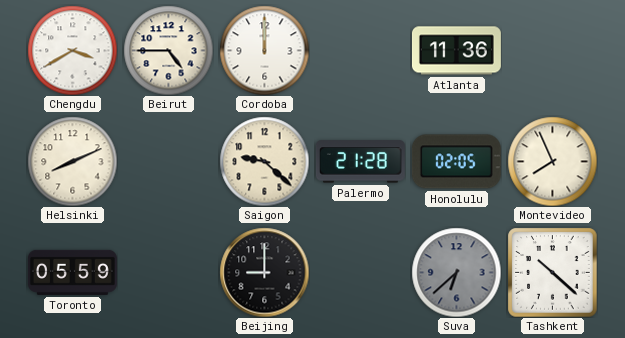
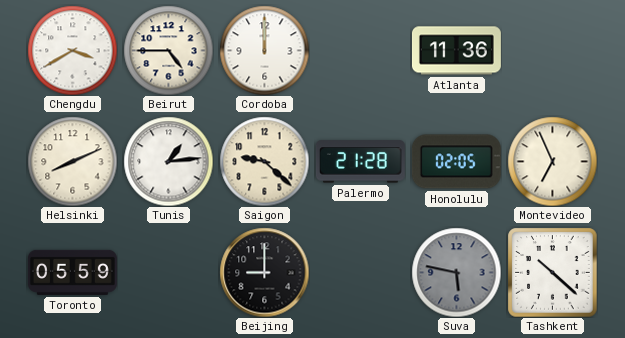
Tunis: none -> 1:14
Montevideo: 7:56 -> 6:56
Suva: 6:38 -> 5:47
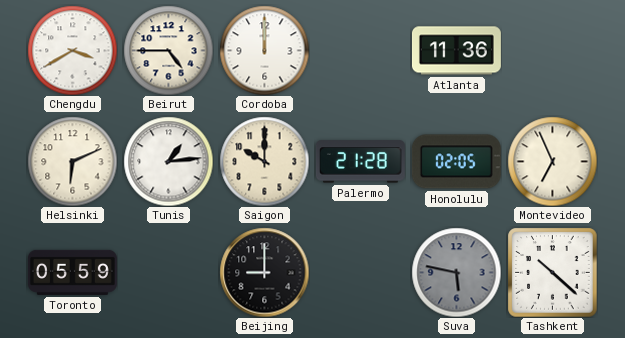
Helsinki: 8:11 -> 6:11
Saigon: 9:22 -> 10:00
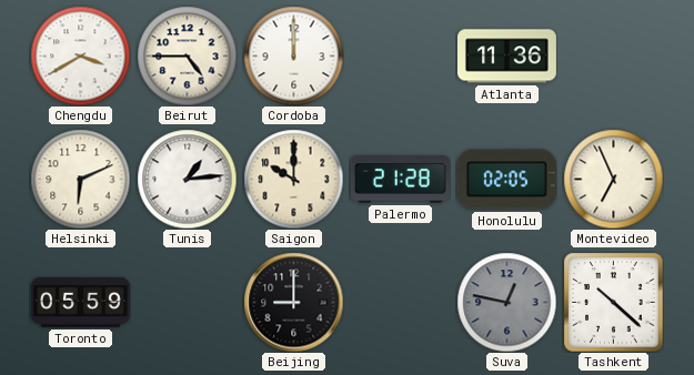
Suva: 5:47 -> 12:47
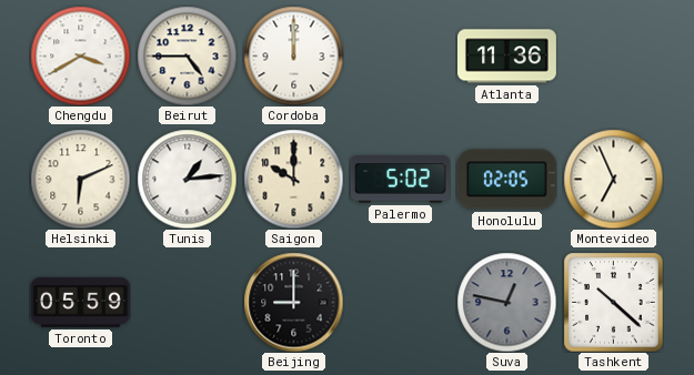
Palermo: 21:28 -> 5:02
